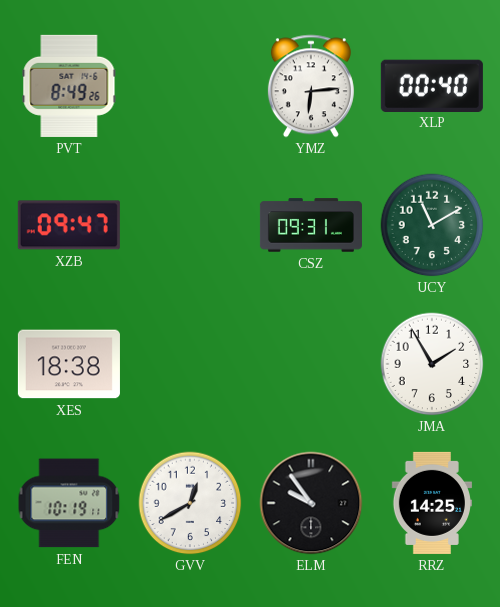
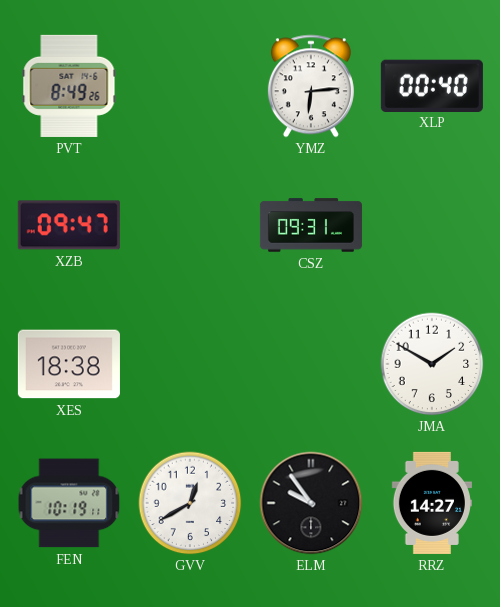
UCY: 11:10 -> none
JMA: 1:55 -> 1:50
RRZ: 14:25 -> 14:27
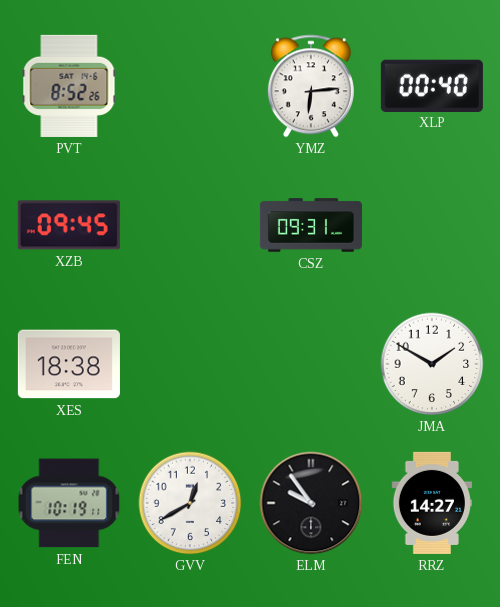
PVT: 8:49 -> 8:52
XZB: 09:47 -> 09:45
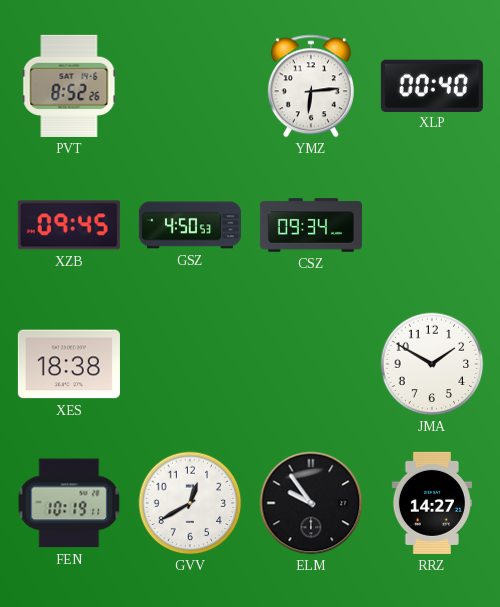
GSZ: none -> 4:50
CSZ: 09:31 -> 09:34
